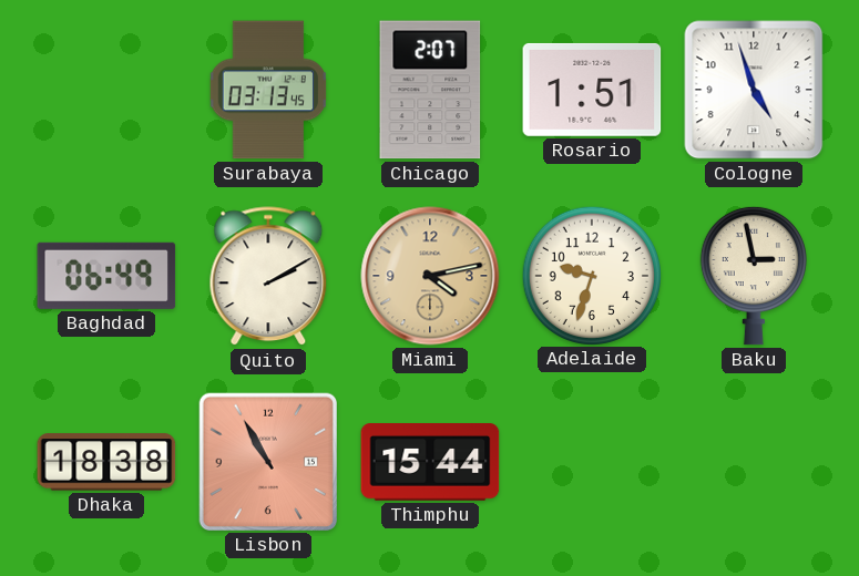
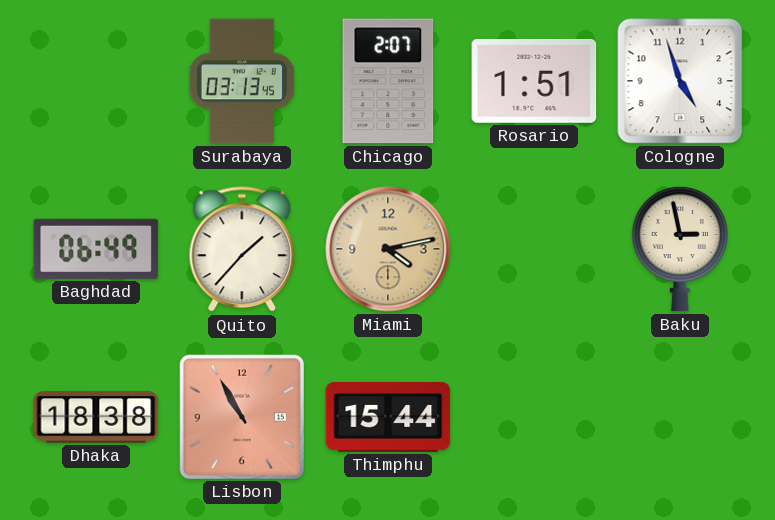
Quito: 2:10 -> 1:37
Adelaide: 9:33 -> none
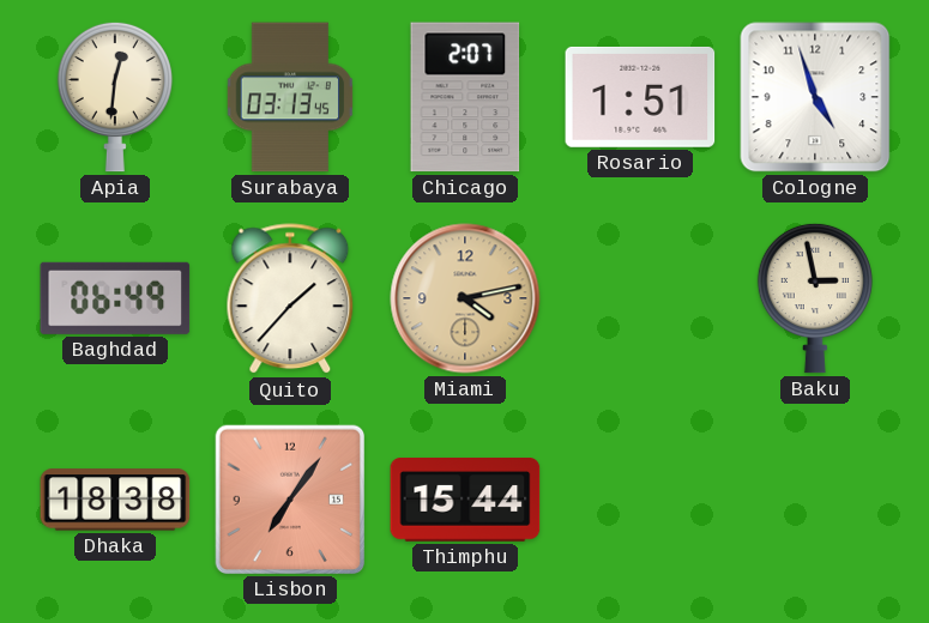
Apia: none -> 12:31
Lisbon: 10:55 -> 7:06
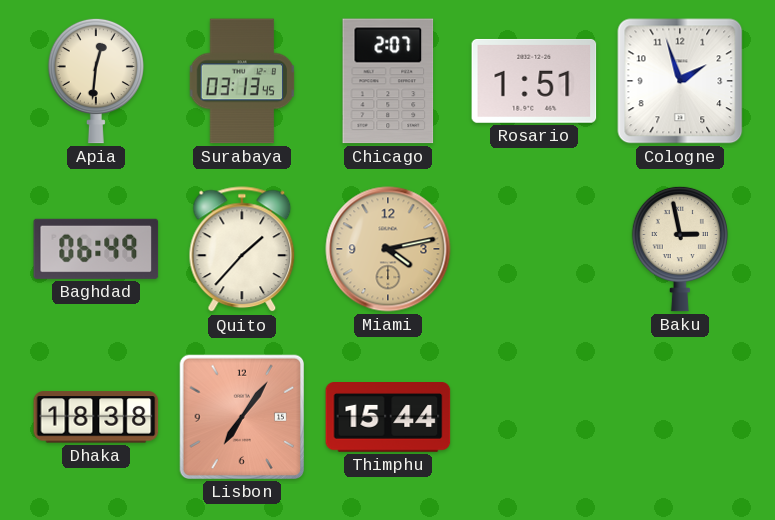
Cologne: 4:57 -> 1:57
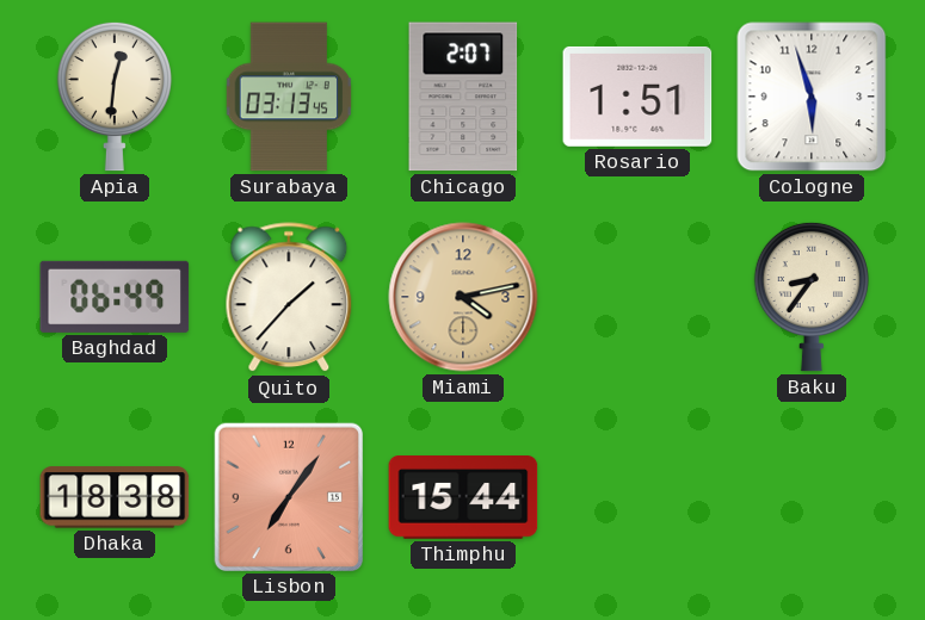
Cologne: 1:57 -> 5:57
Baku: 2:58 -> 8:36
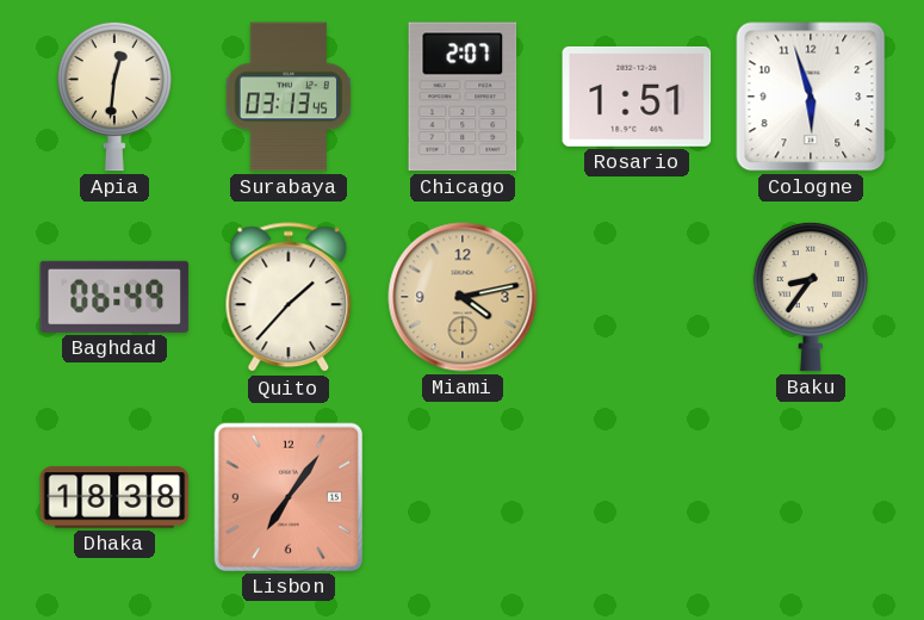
Thimphu: 15:44 -> none
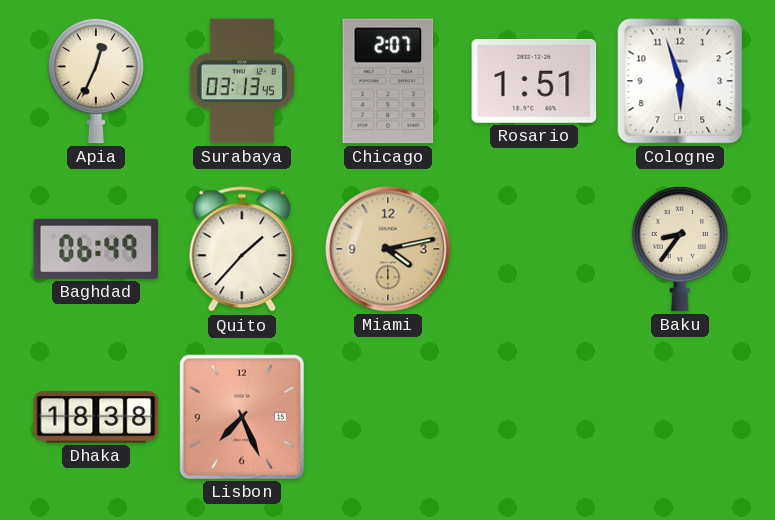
Apia: 12:31 -> 12:34
Lisbon: 7:06 -> 7:26
